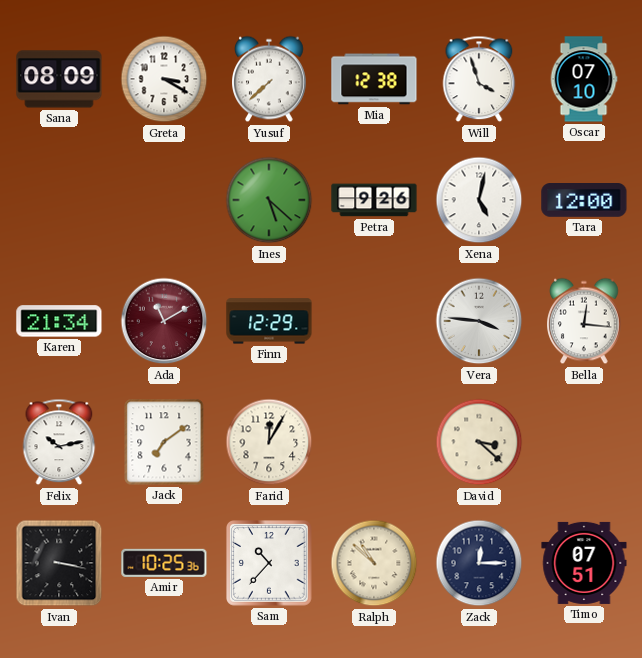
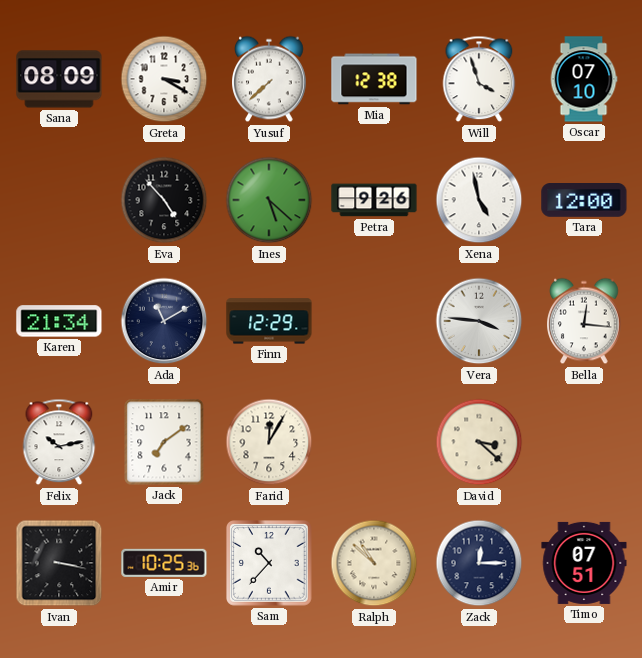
Eva: none -> 4:53
Xena: 5:02 -> 4:58
Ada dial: burgundy -> navy
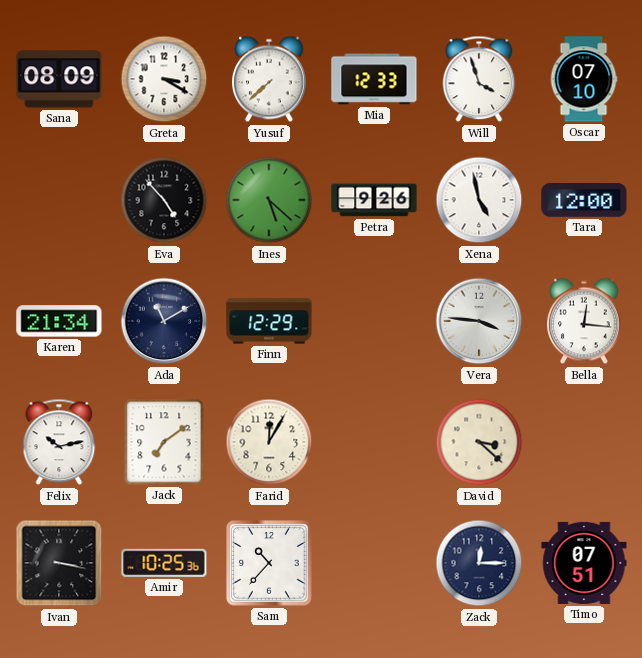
Mia: 12:38 -> 12:33
Ralph: 10:52 -> none
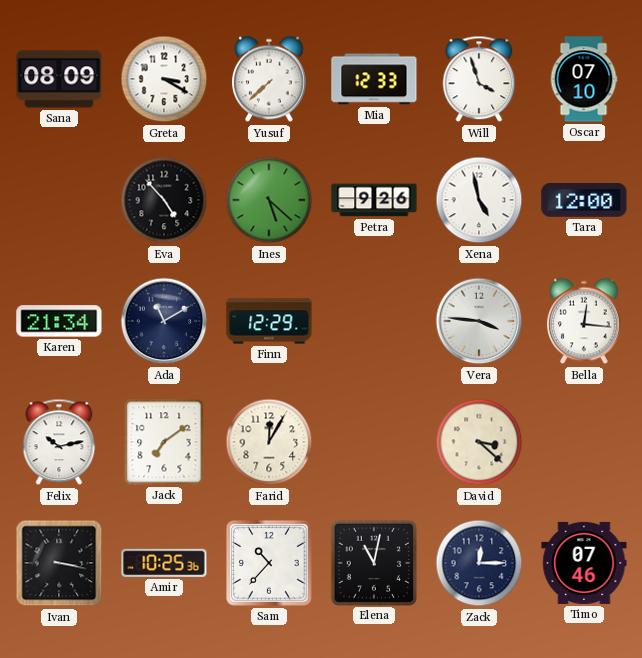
Elena: none -> 11:02
Timo: 07:51 -> 07:46
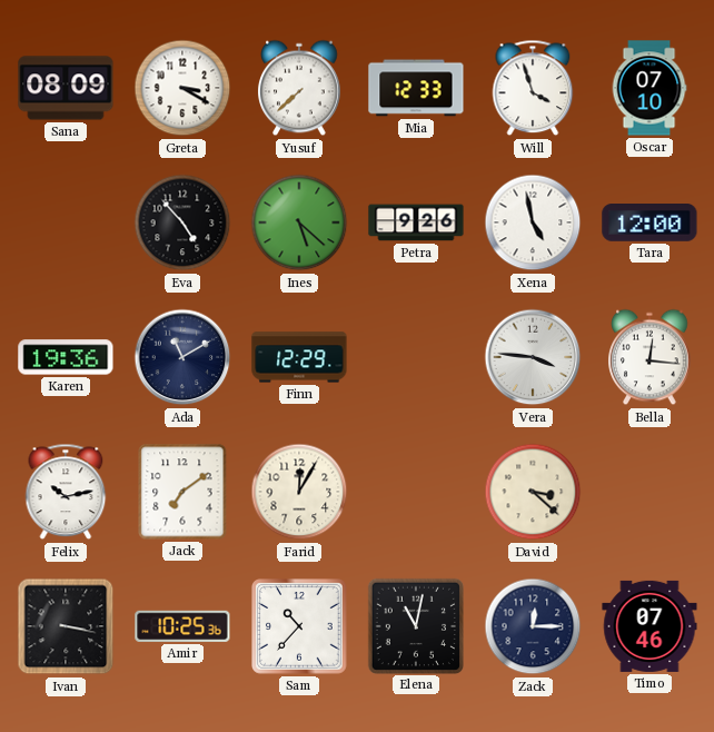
Karen: 21:34 -> 19:36
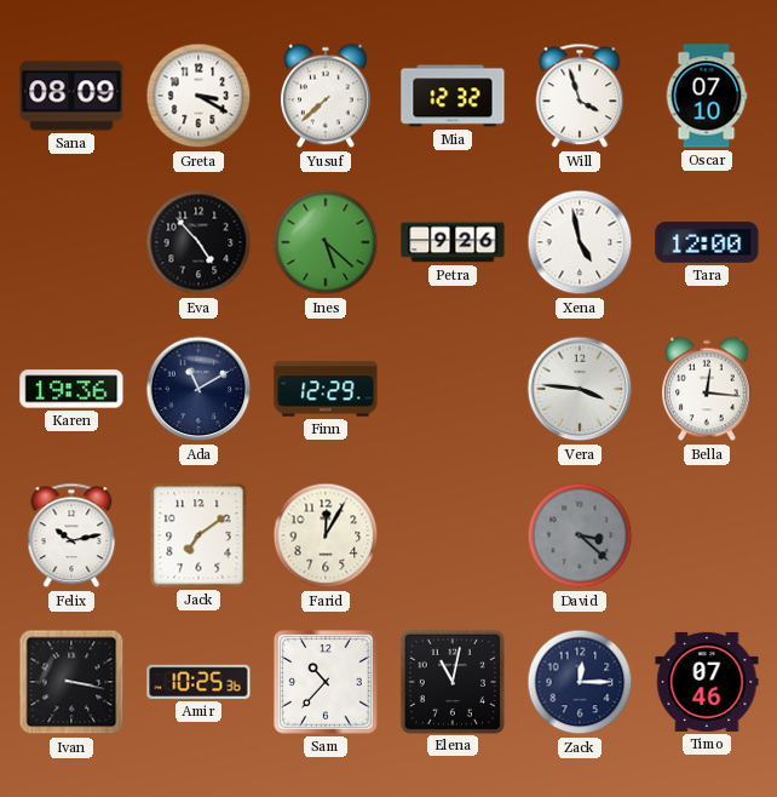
Mia: 12:33 -> 12:32
David dial: cream -> grey
